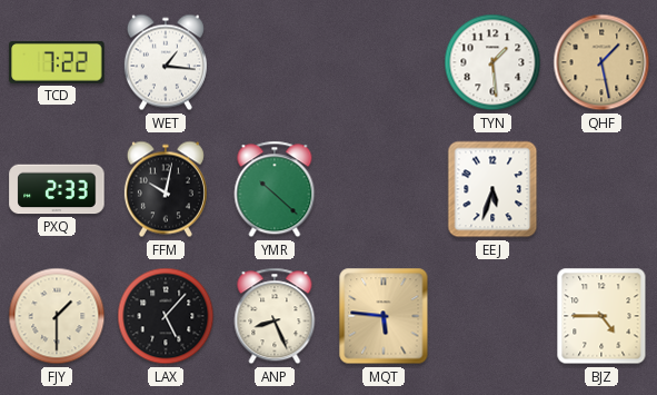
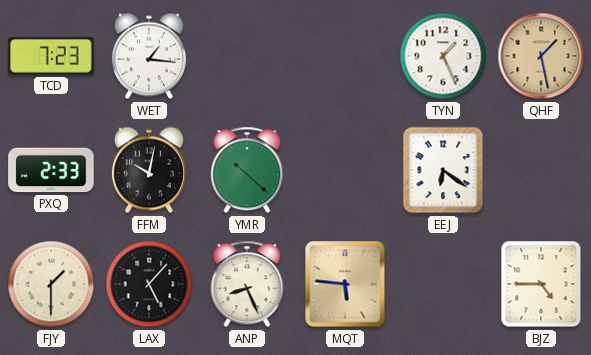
TCD: 7:22 -> 7:23
TYN: 1:29 -> 1:26
EEJ: 5:33 -> 6:21
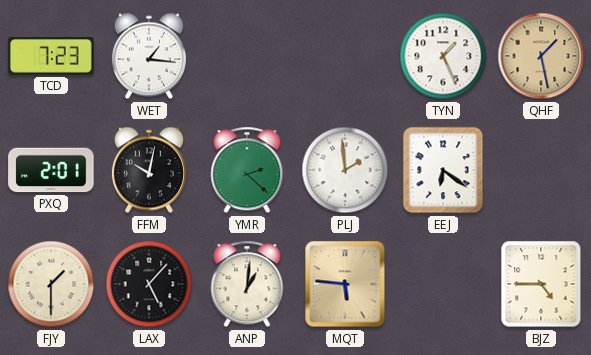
PXQ: 2:33 -> 2:01
YMR: 10:22 -> 2:22
PLJ: none -> 1:59
ANP: 8:26 -> 1:01
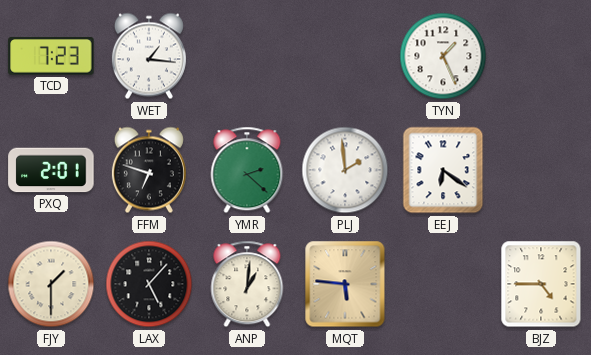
QHF: 1:28 -> none
FFM: 10:02 -> 6:48
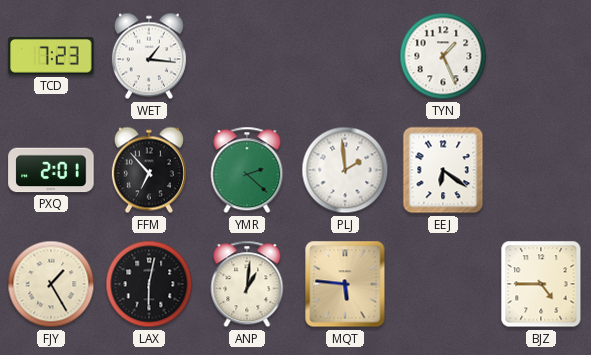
FFM: 6:48 -> 6:53
FJY: 1:30 -> 1:25
LAX: 5:07 -> 6:02
